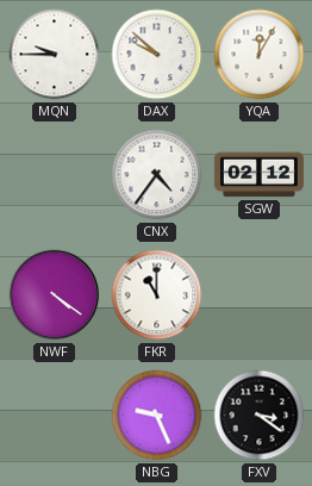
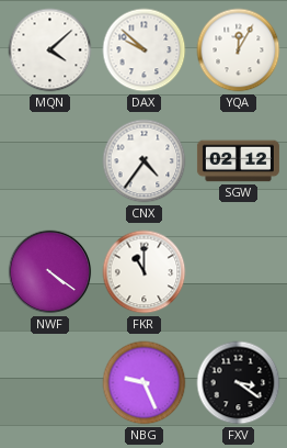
MQN: 9:45 -> 4:08
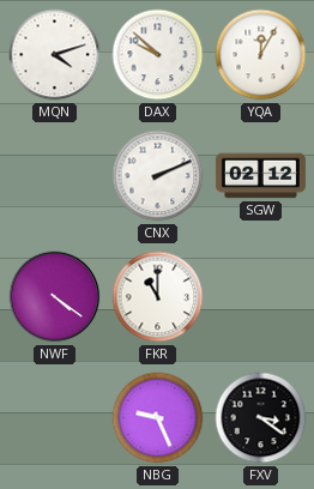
MQN: 4:08 -> 4:12
CNX: 4:36 -> 2:11
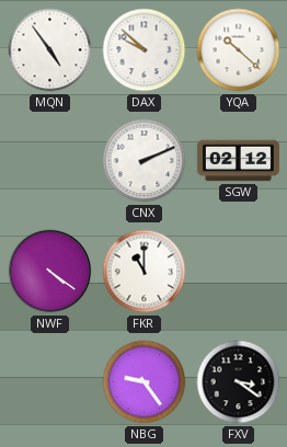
MQN: 4:12 -> 4:54
YQA: 12:05 -> 10:22
NBG: 9:26 -> 9:24
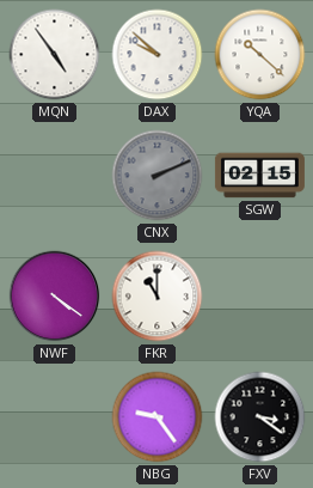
CNX dial: white -> grey
SGW: 02:12 -> 02:15
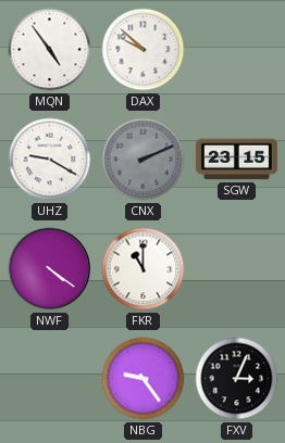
YQA: 10:22 -> none
UHZ: none -> 9:20
SGW: 02:15 -> 23:15
FXV: 3:21 -> 3:04
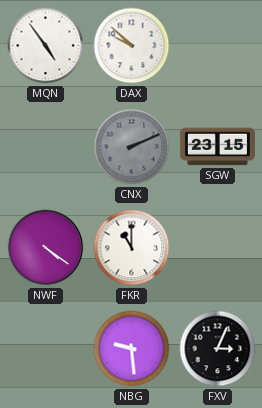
UHZ: 9:20 -> none
NBG: 9:24 -> 9:29
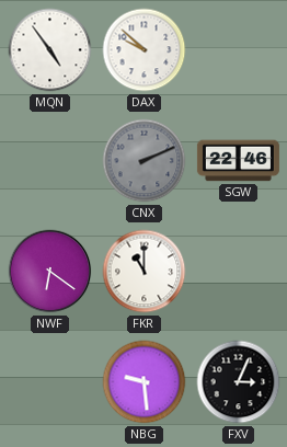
SGW: 23:15 -> 22:46
NWF: 4:21 -> 6:21
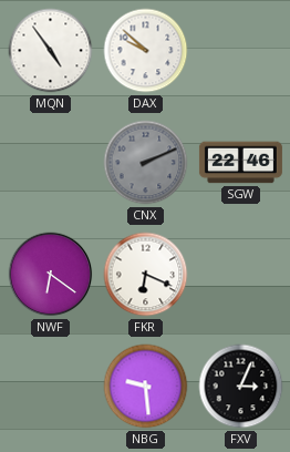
FKR: 11:00 -> 6:19
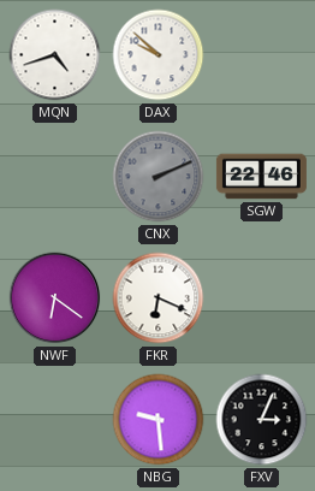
MQN: 4:54 -> 4:42
